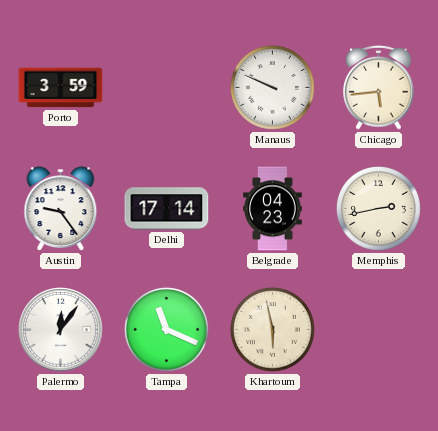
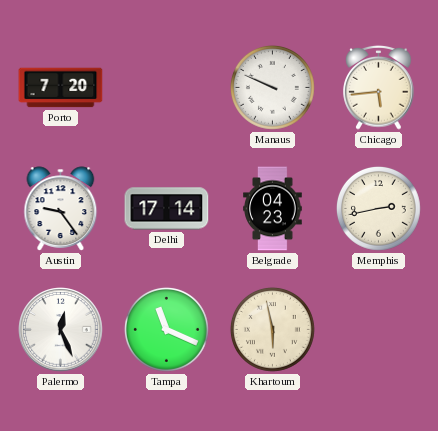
Porto: 3:59 -> 7:20
Palermo: 12:06 -> 12:26
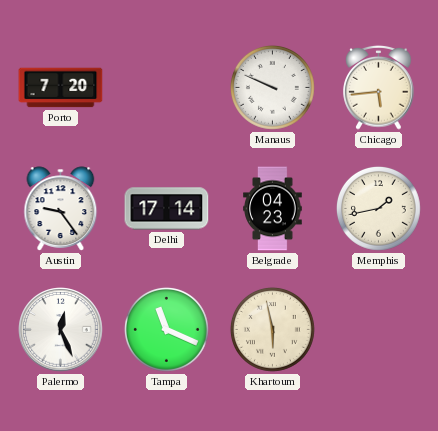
Memphis: 2:43 -> 1:43
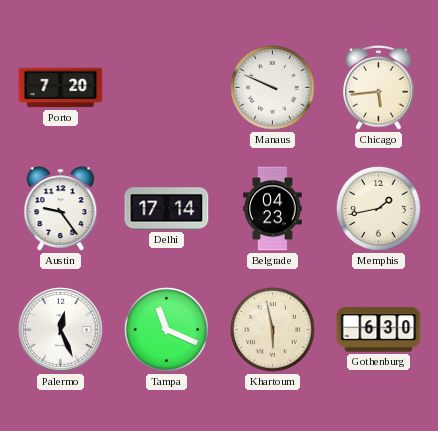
Gothenburg: none -> 6:30
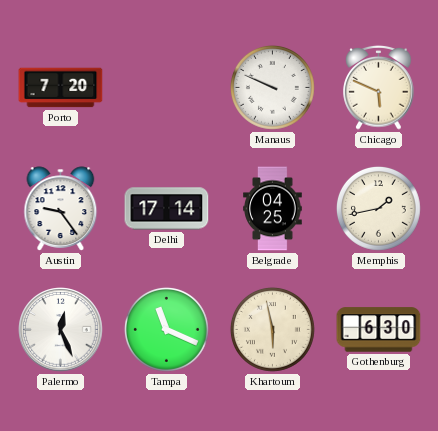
Chicago: 5:44 -> 5:49
Belgrade: 04:23 -> 04:25
